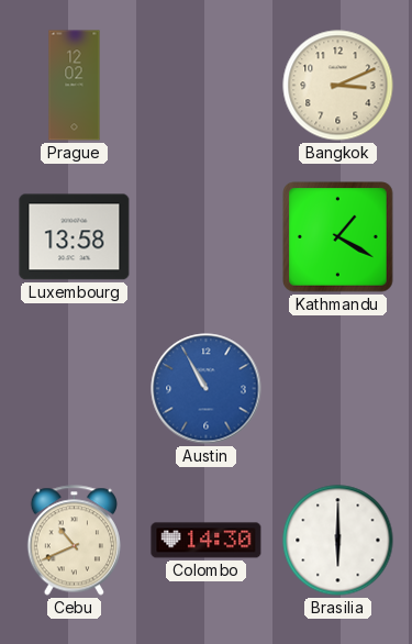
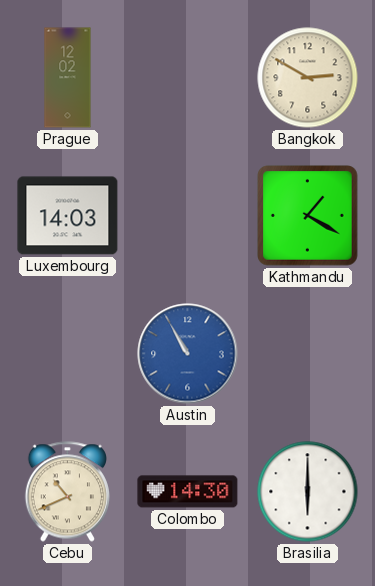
Bangkok: 3:11 -> 2:50
Luxembourg: 13:58 -> 14:03
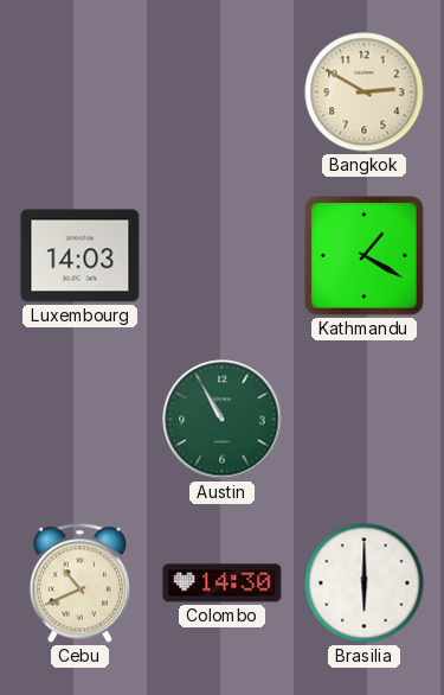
Prague: 12:02 -> none
Austin dial: blue -> green
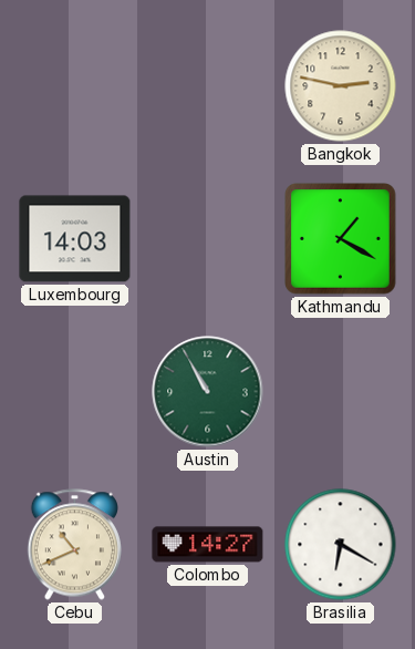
Bangkok: 2:50 -> 2:47
Colombo: 14:30 -> 14:27
Brasilia: 6:00 -> 6:20
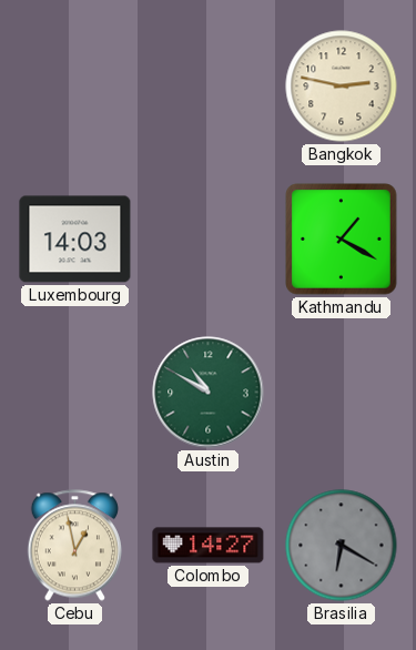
Austin: 10:55 -> 10:50
Cebu: 10:41 -> 12:58
Brasilia dial: white -> grey
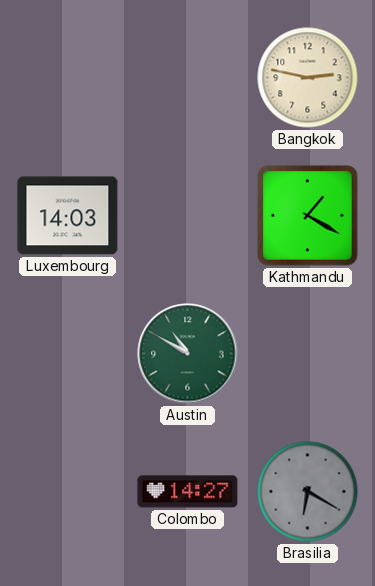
Cebu: 12:58 -> none
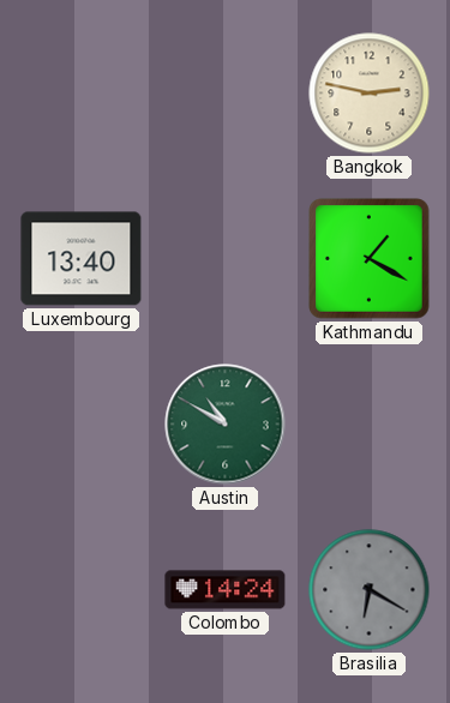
Luxembourg: 14:03 -> 13:40
Colombo: 14:27 -> 14:24
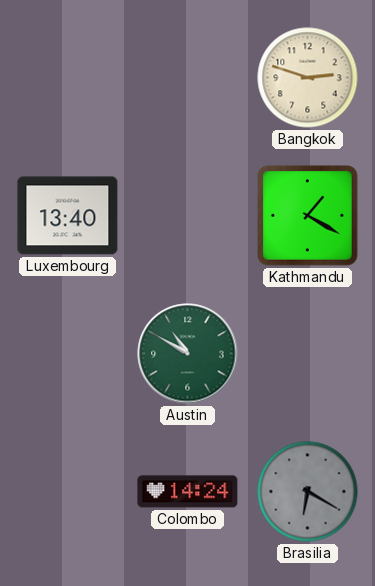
Bangkok: 2:47 -> 2:48
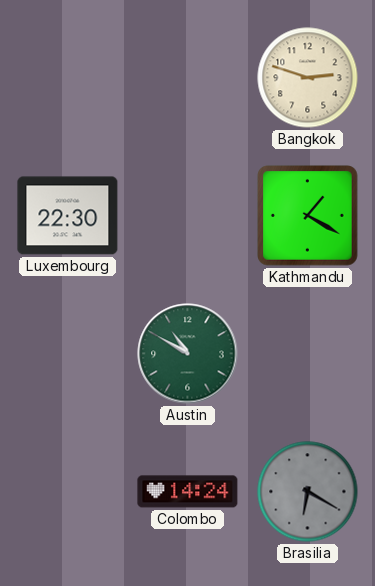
Luxembourg: 13:40 -> 22:30
